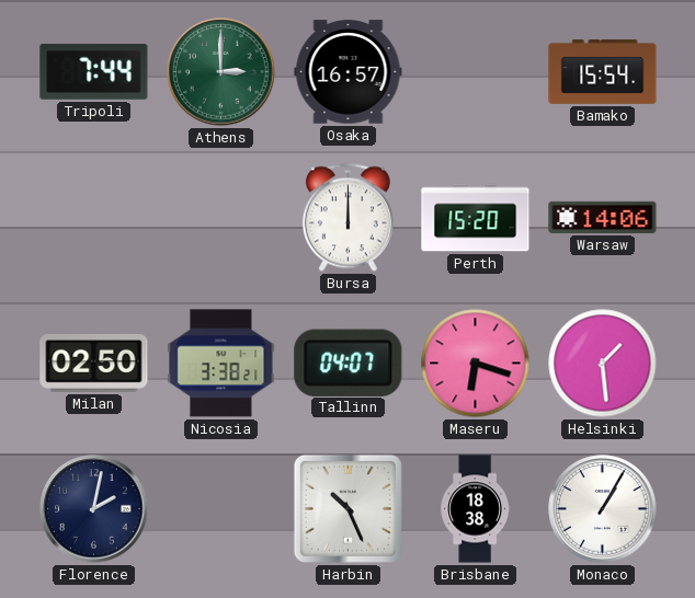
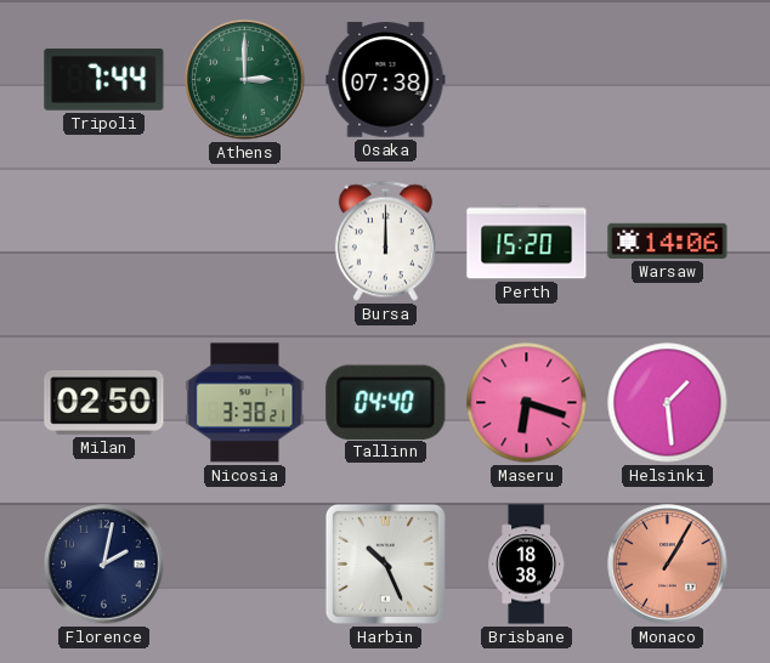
Osaka: 16:57 -> 07:38
Bamako: 15:54 -> none
Tallinn: 04:07 -> 04:40
Monaco dial: white -> salmon
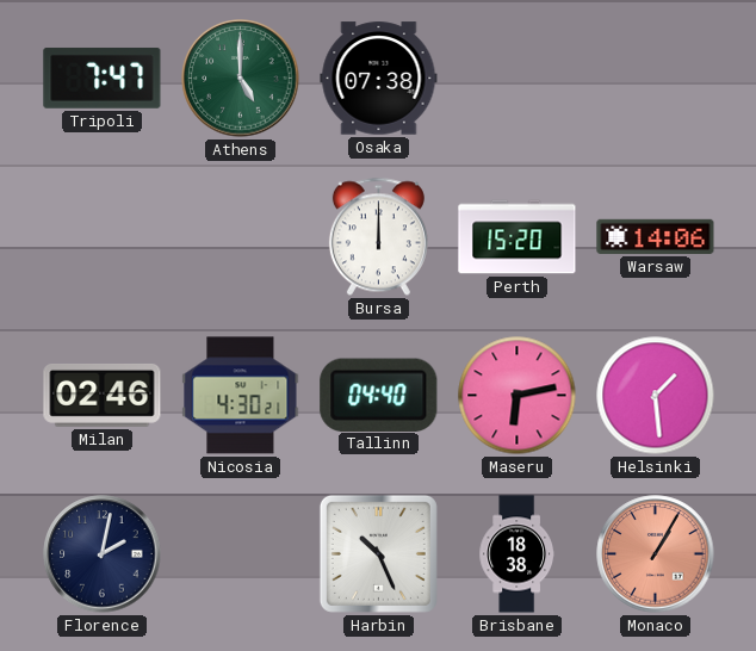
Tripoli: 7:44 -> 7:47
Athens: 3:00 -> 5:00
Milan: 02:50 -> 02:46
Nicosia: 3:38 -> 4:30
Maseru: 6:18 -> 6:13
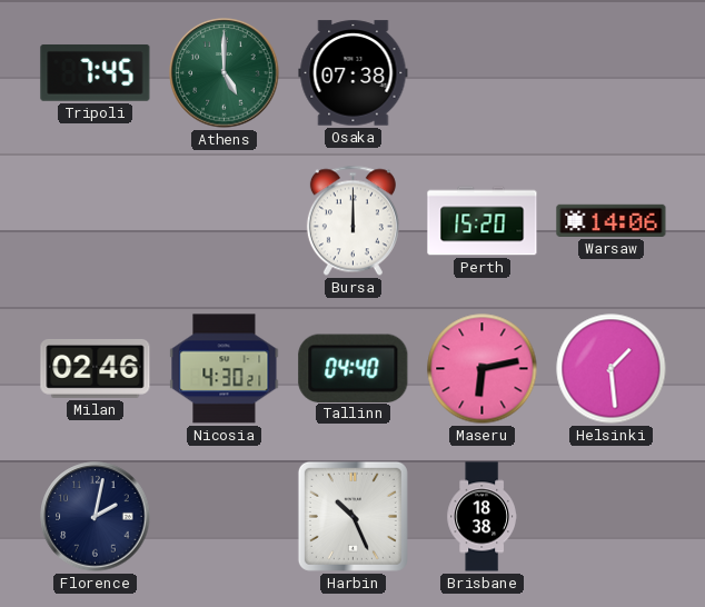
Tripoli: 7:47 -> 7:45
Monaco: 1:05 -> none
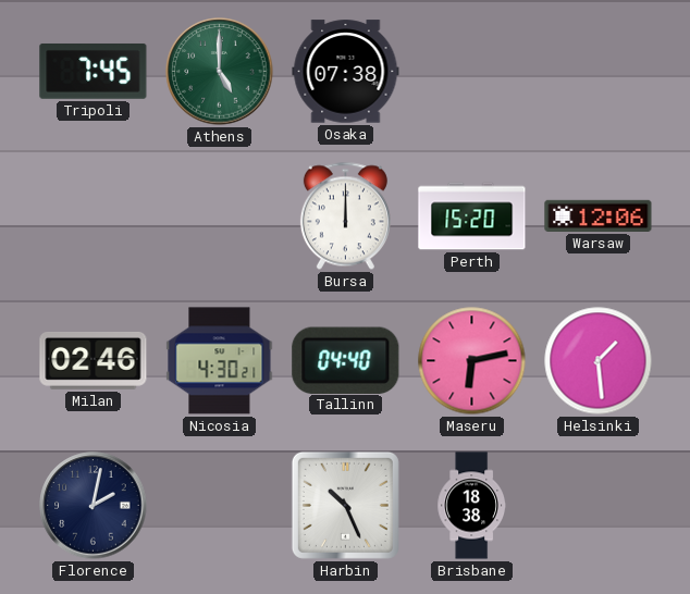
Warsaw: 14:06 -> 12:06
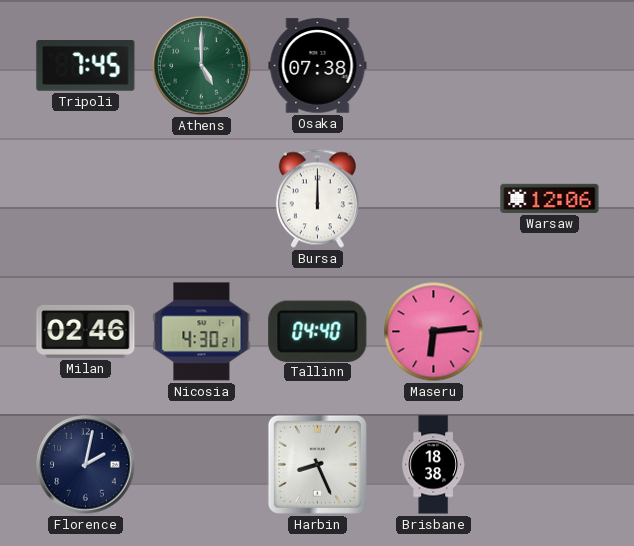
Perth: 15:20 -> none
Maseru: 6:13 -> 6:14
Helsinki: 1:29 -> none
Harbin: 10:26 -> 8:26
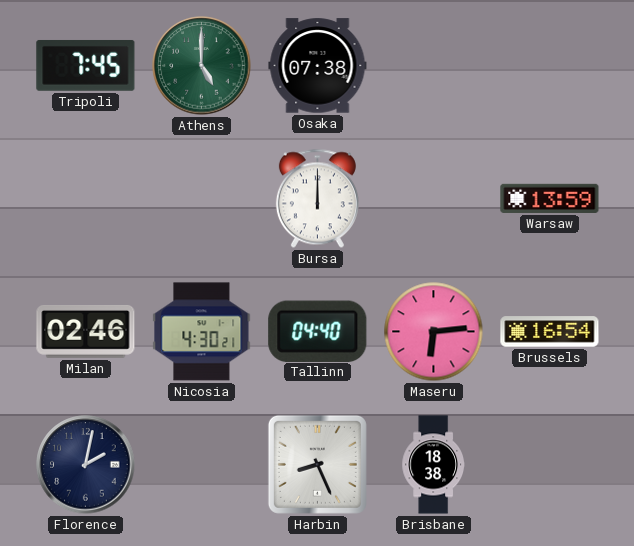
Warsaw: 12:06 -> 13:59
Brussels: none -> 16:54
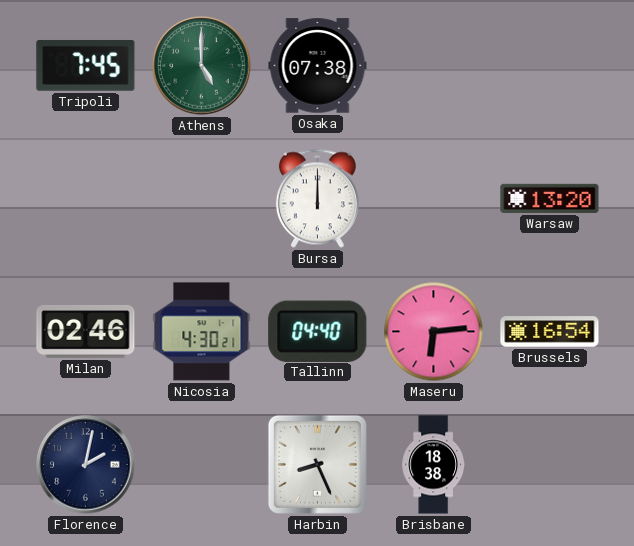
Warsaw: 13:59 -> 13:20
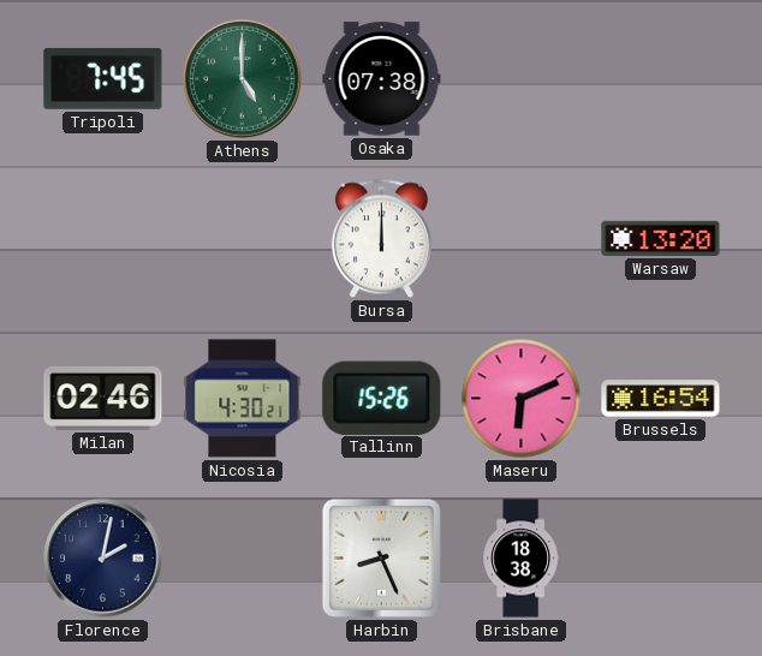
Tallinn: 04:40 -> 15:26
Maseru: 6:14 -> 6:11
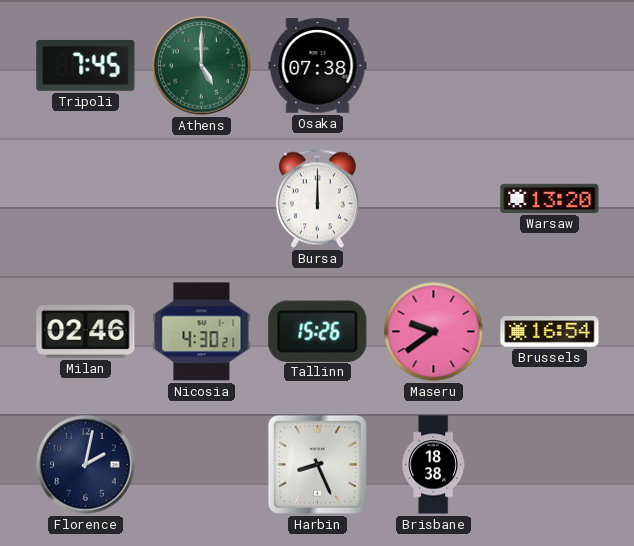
Maseru: 6:11 -> 9:39
